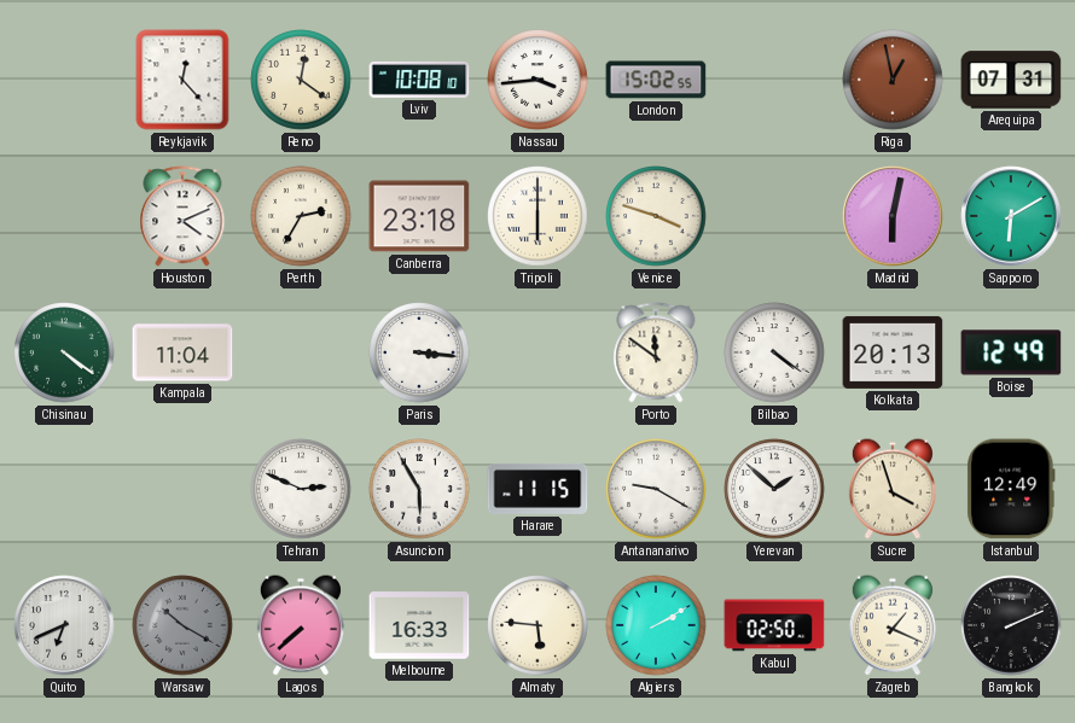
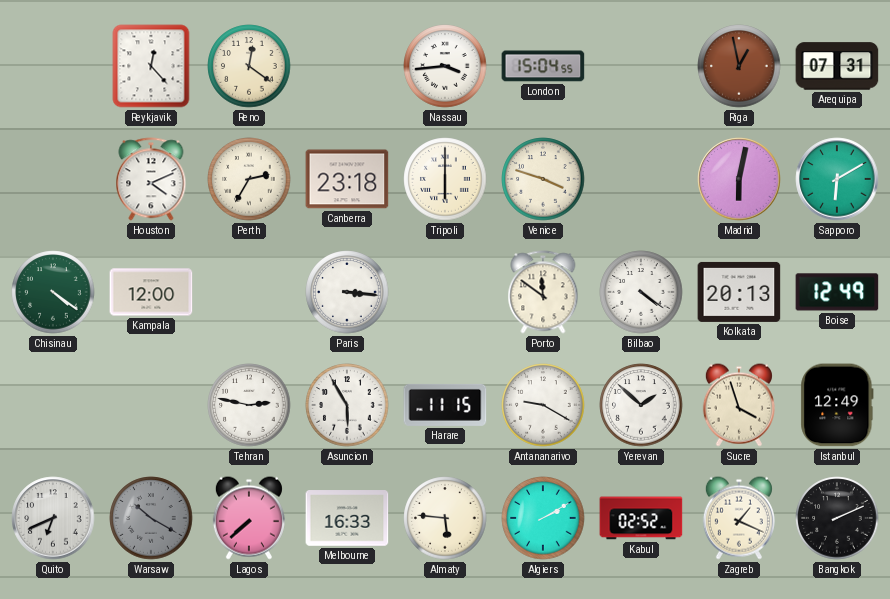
Lviv: 10:08 -> none
London: 15:02 -> 15:04
Kampala: 11:04 -> 12:00
Tehran: 2:49 -> 2:47
Kabul: 02:50 -> 02:52
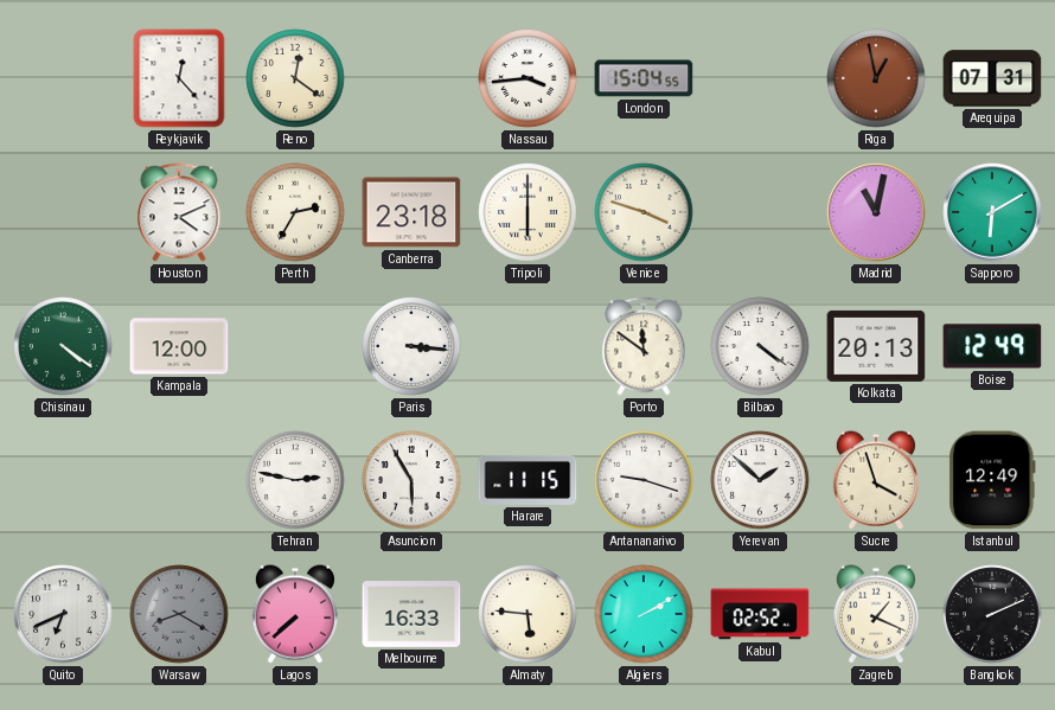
Madrid: 6:02 -> 11:02
Antananarivo: 9:20 -> 9:18
Warsaw: 10:20 -> 8:20
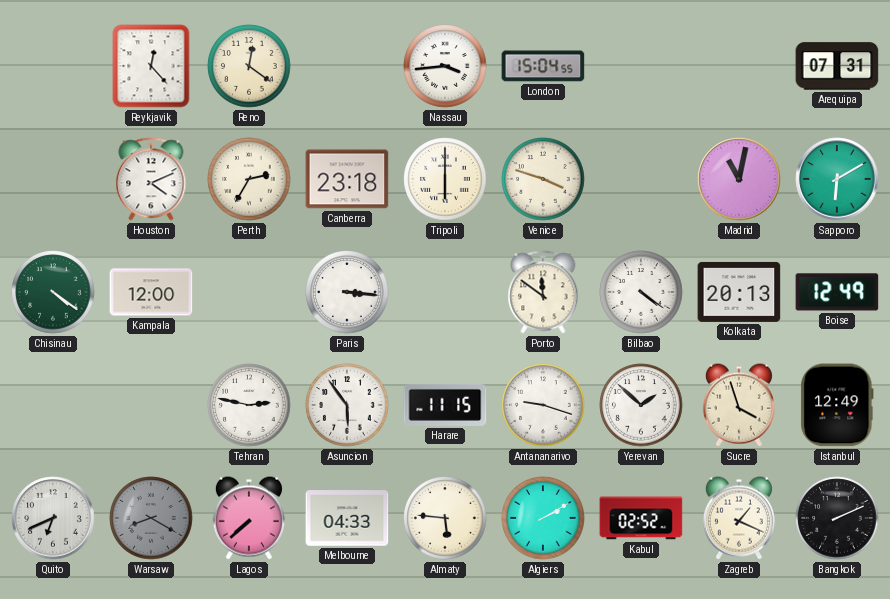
Riga: 12:58 -> none
Asuncion: 5:55 -> 5:54
Melbourne: 16:33 -> 04:33
